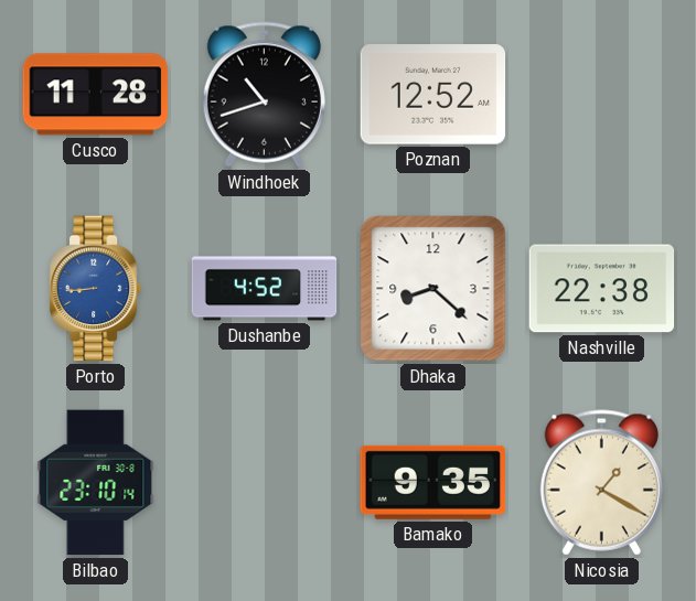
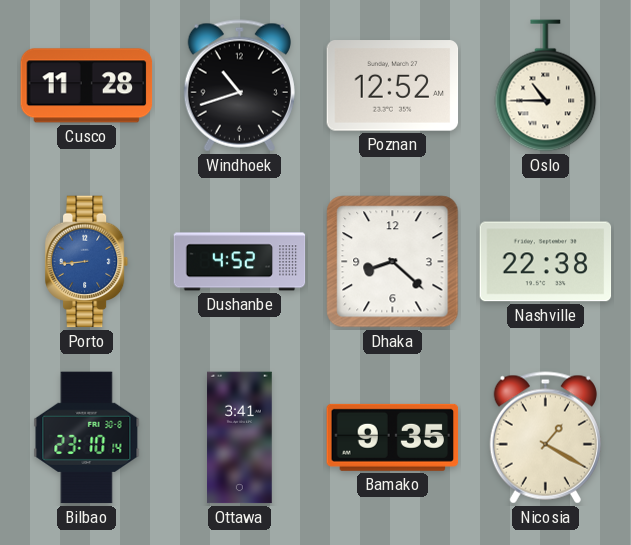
Oslo: none -> 10:45
Ottawa: none -> 3:41
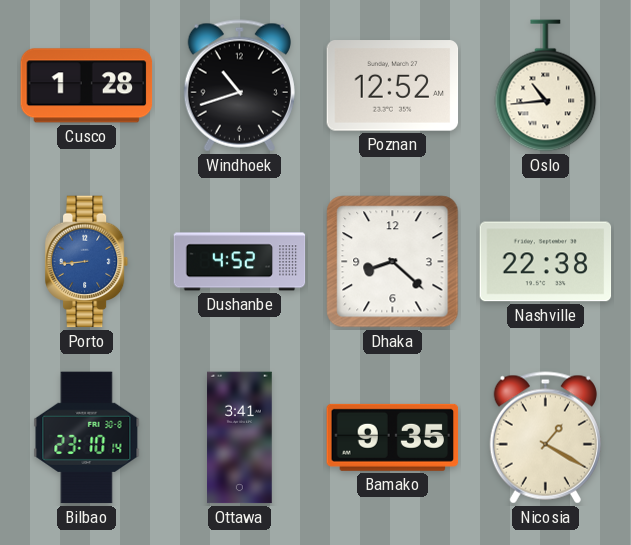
Cusco: 11:28 -> 1:28
Oslo: 10:45 -> 10:44
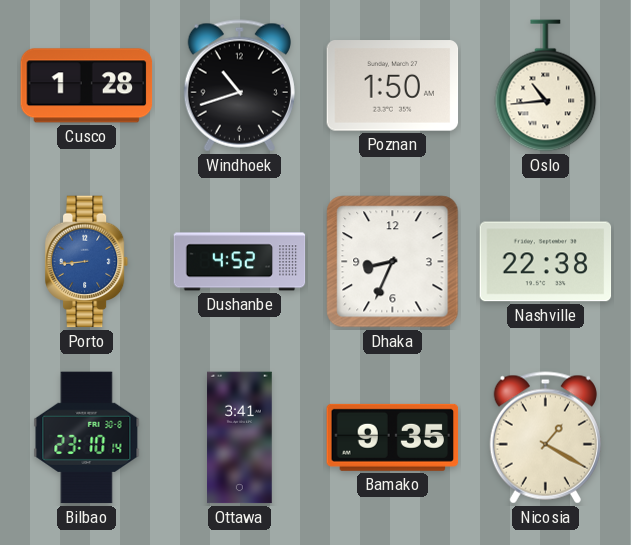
Poznan: 12:52 -> 1:50
Dhaka: 8:22 -> 8:34
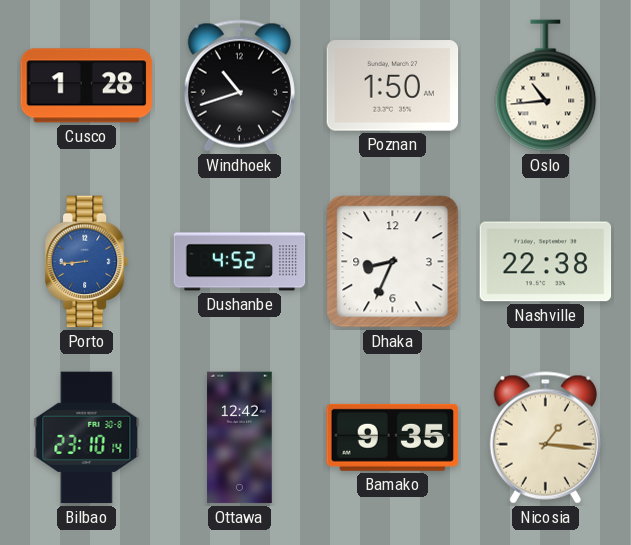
Ottawa: 3:41 -> 12:42
Nicosia: 1:20 -> 1:16
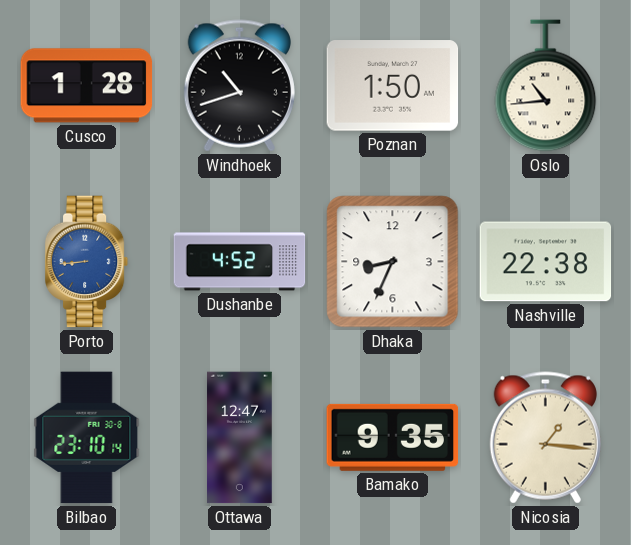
Ottawa: 12:42 -> 12:47
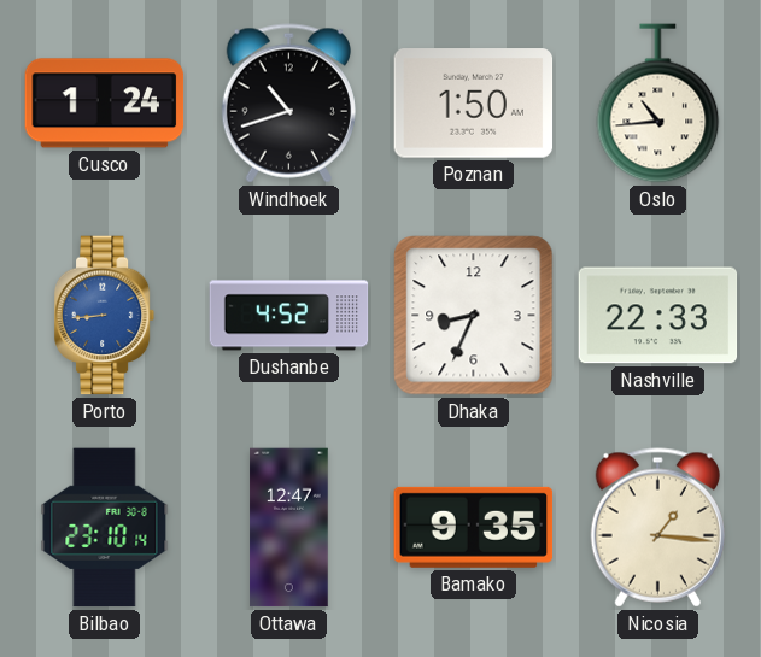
Cusco: 1:28 -> 1:24
Nashville: 22:38 -> 22:33
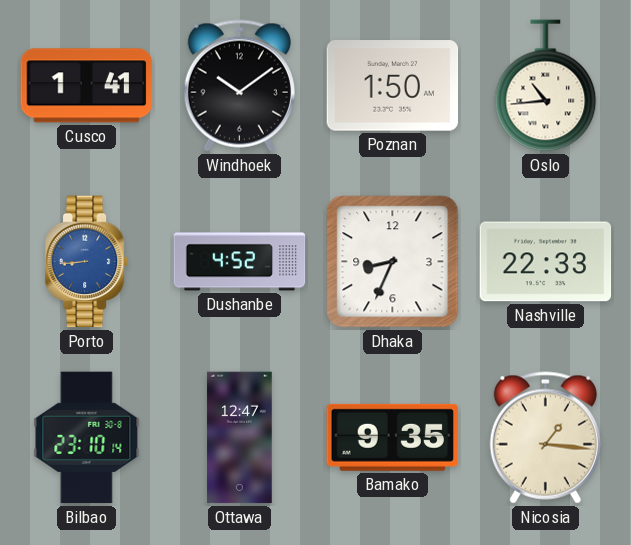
Cusco: 1:24 -> 1:41
Windhoek: 10:42 -> 10:09
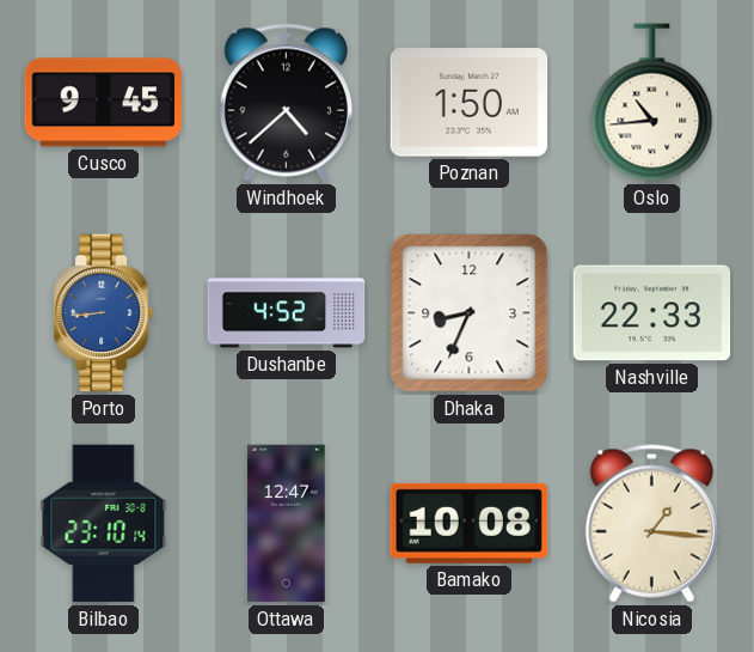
Cusco: 1:41 -> 9:45
Windhoek: 10:09 -> 4:38
Bamako: 9:35 -> 10:08
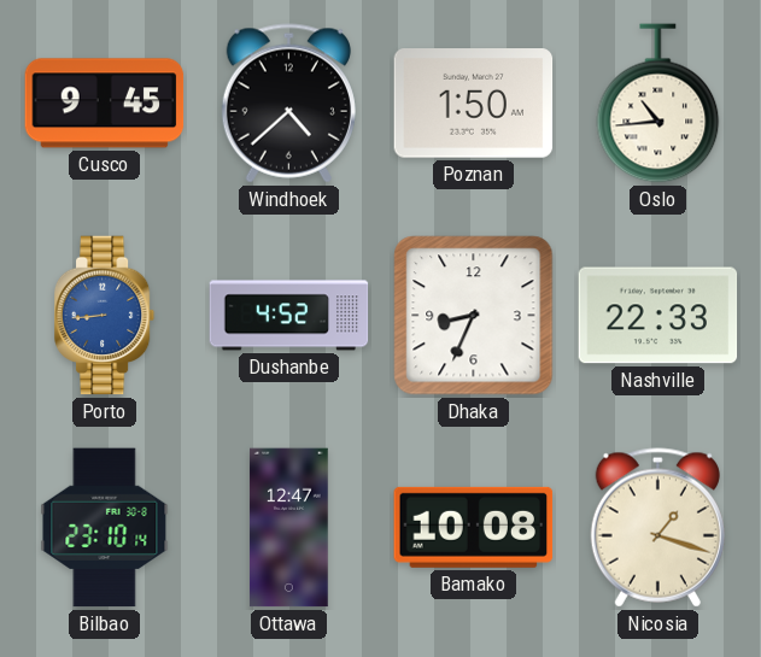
Nicosia: 1:16 -> 1:18
